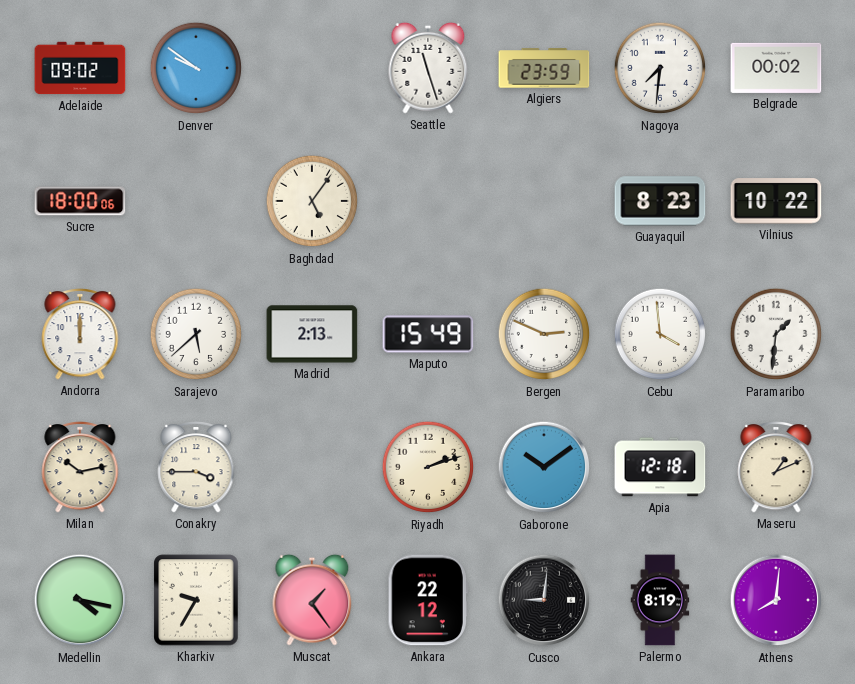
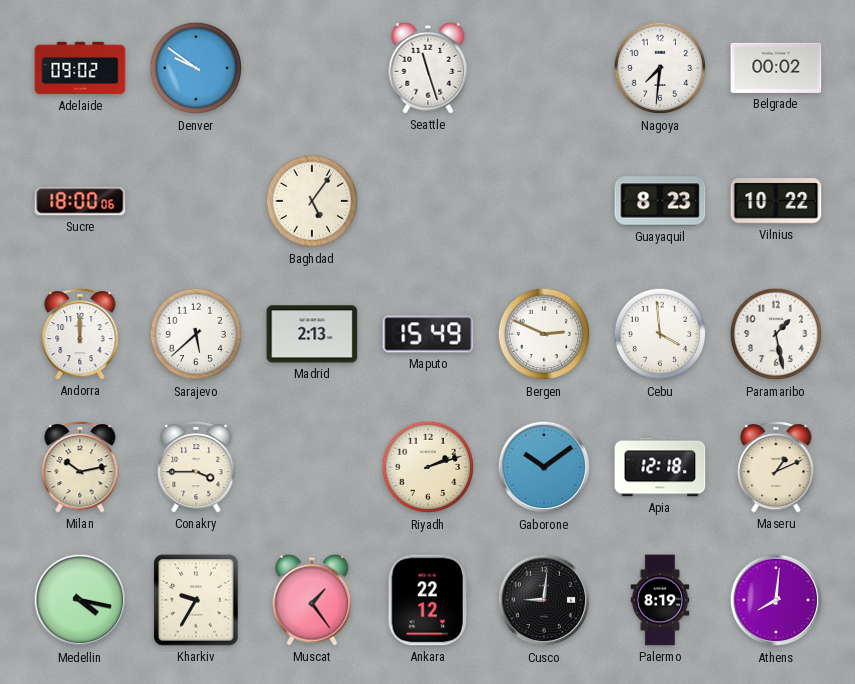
Algiers: 23:59 -> none
Paramaribo: 1:31 -> 1:28
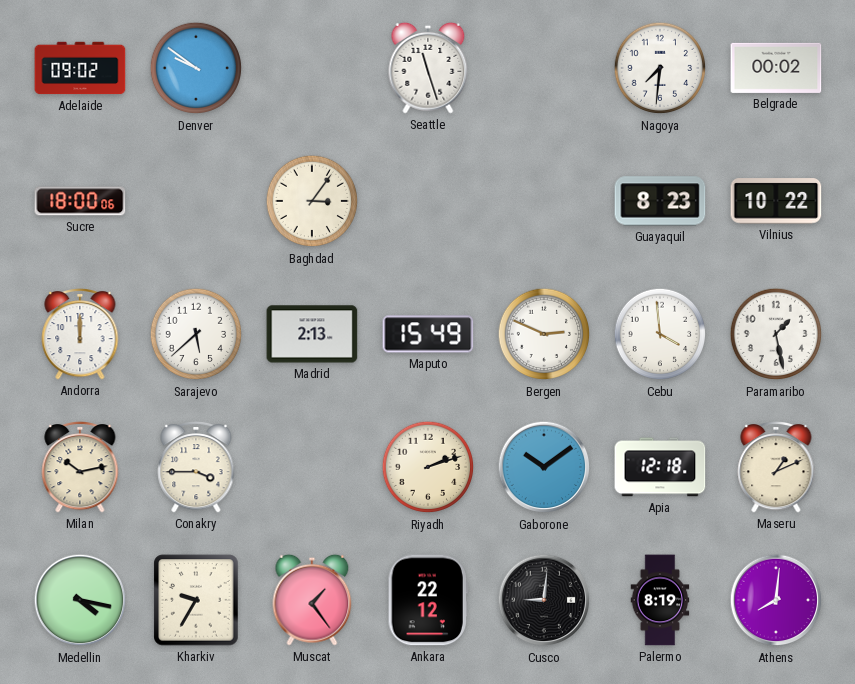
Baghdad: 5:06 -> 3:06
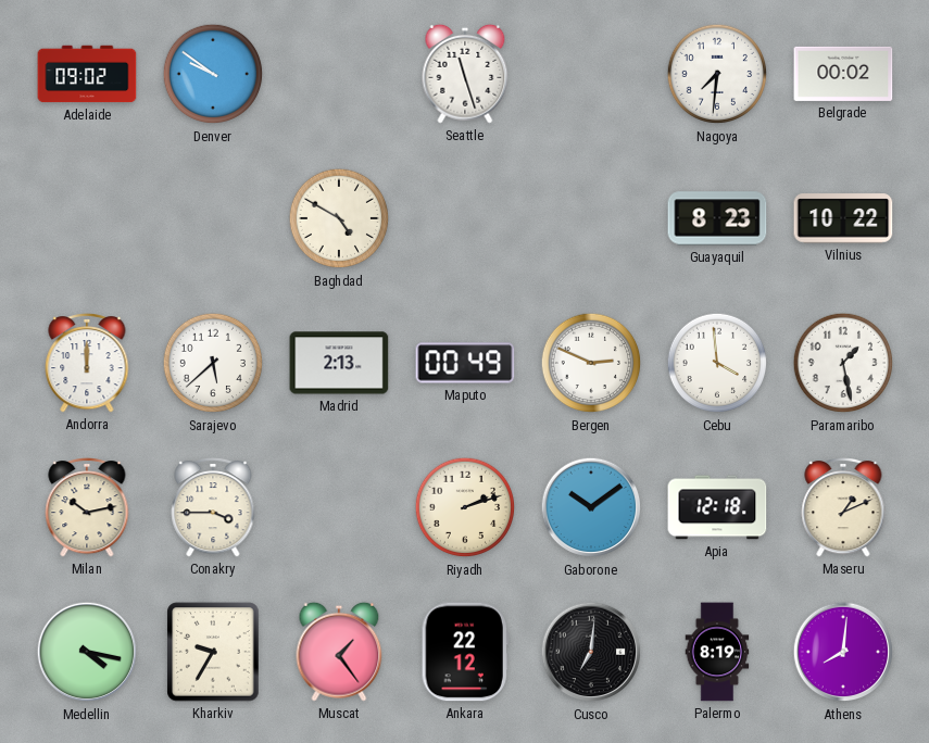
Sucre: 18:00 -> none
Baghdad: 3:06 -> 4:50
Maputo: 15:49 -> 00:49
Cusco: 9:01 -> 7:01
